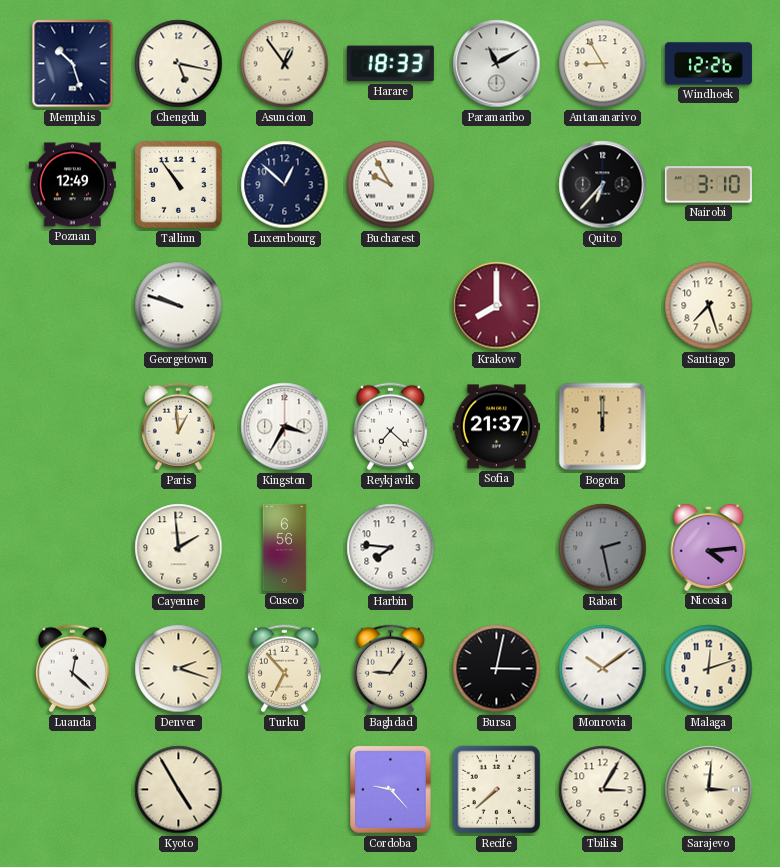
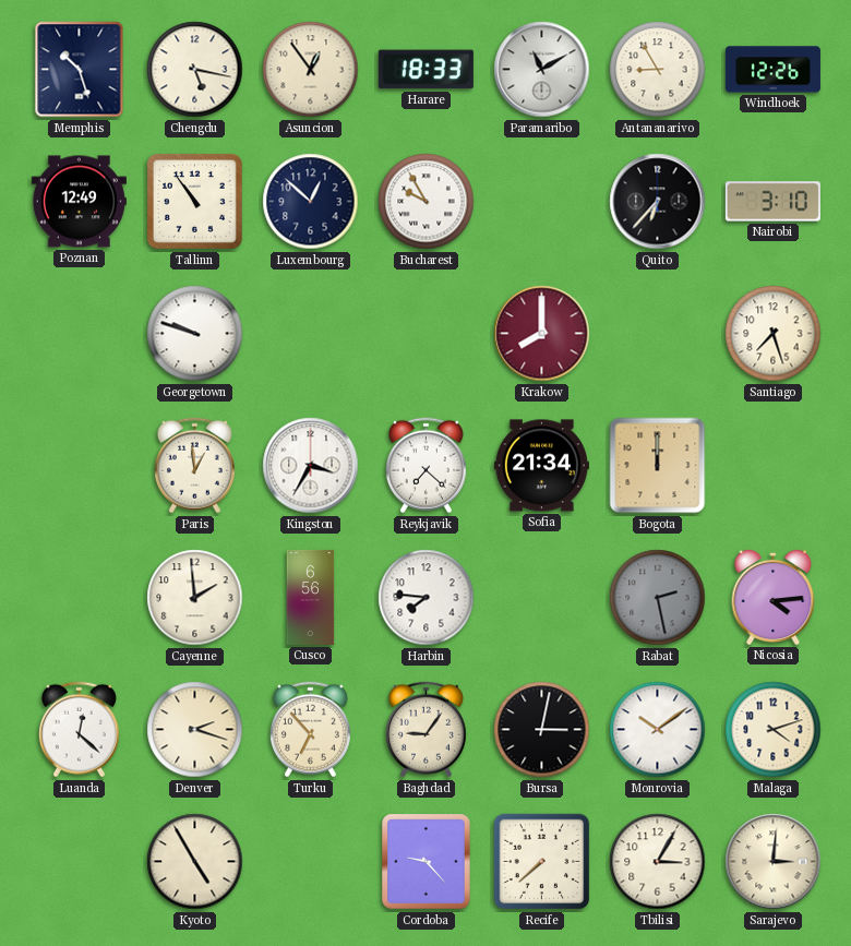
Sofia: 21:37 -> 21:34
Malaga: 12:12 -> 4:12
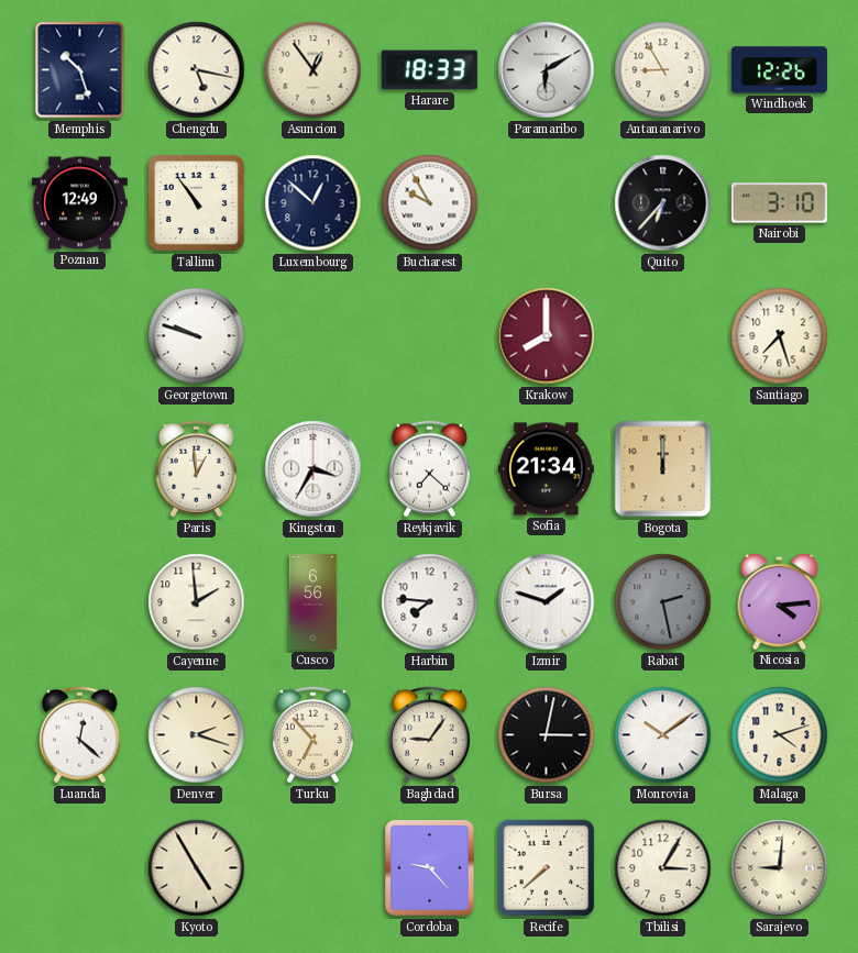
Paramaribo: 11:10 -> 6:10
Izmir: none -> 1:48
Sarajevo: 3:01 -> 9:01
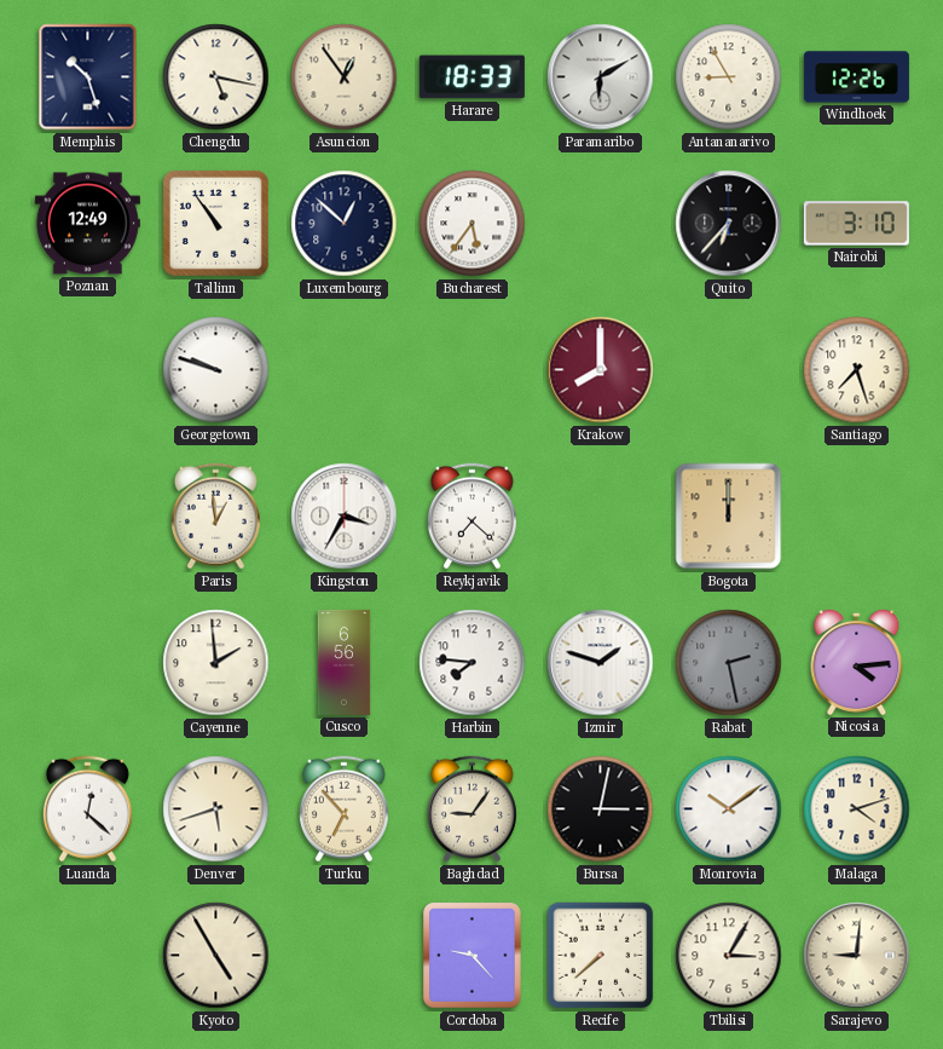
Bucharest: 9:55 -> 5:36
Sofia: 21:34 -> none
Denver: 2:18 -> 5:42
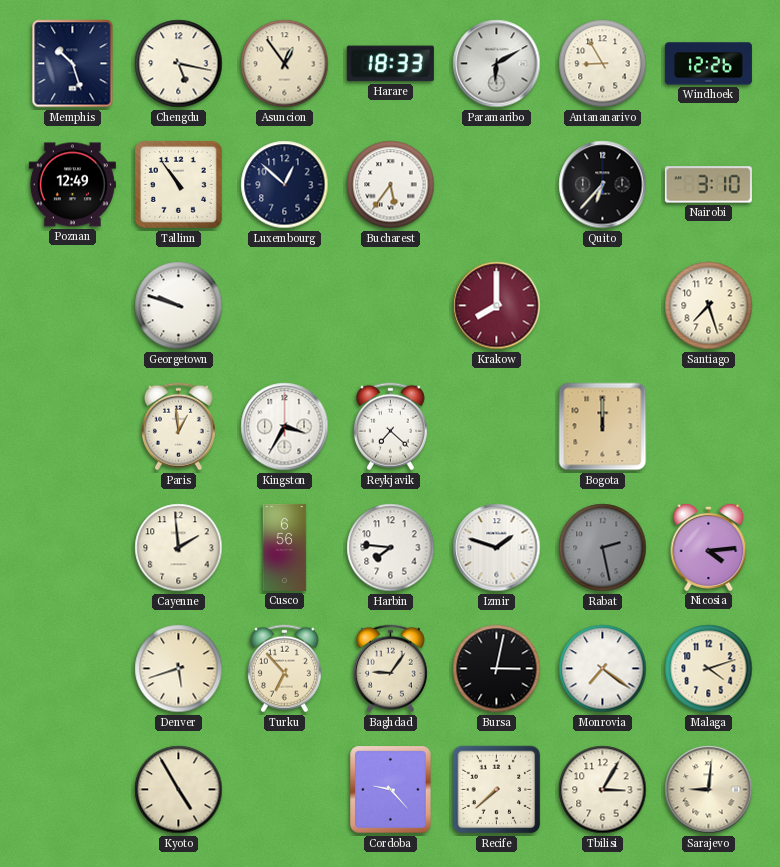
Luanda: 12:22 -> none
Monrovia: 10:09 -> 7:21
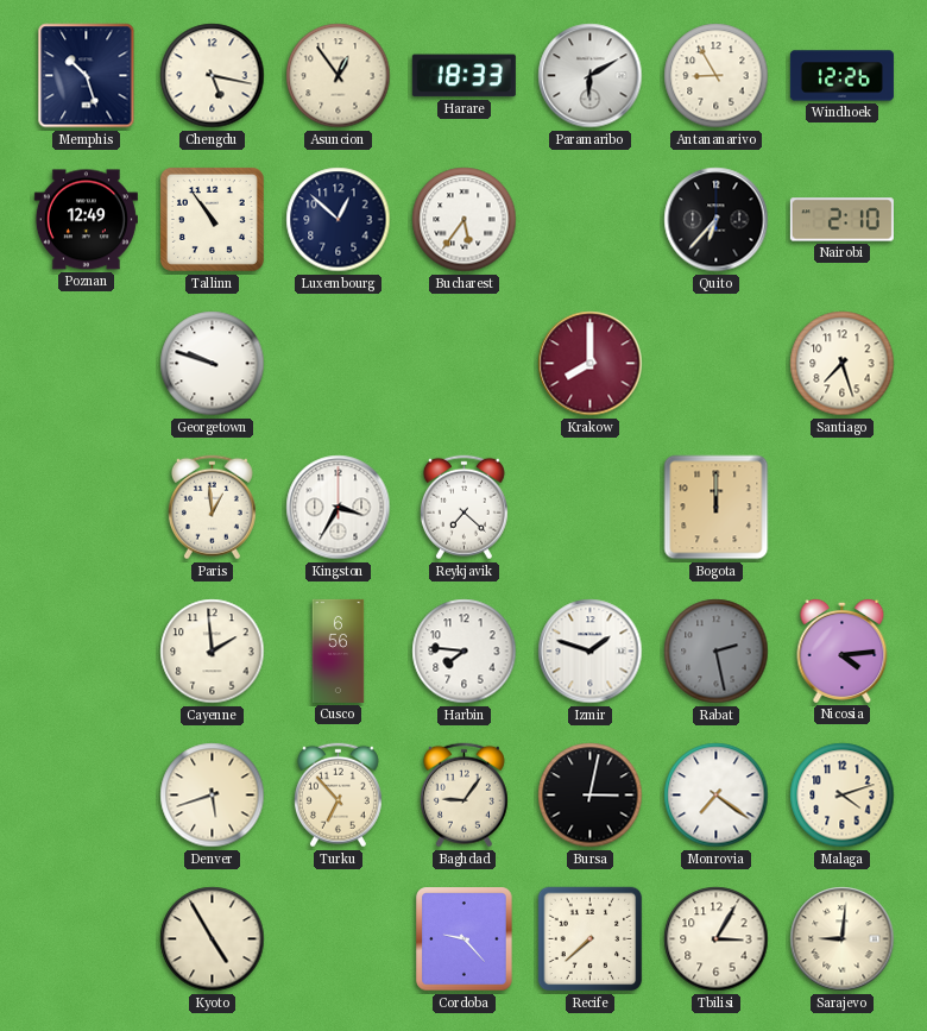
Nairobi: 3:10 -> 2:10
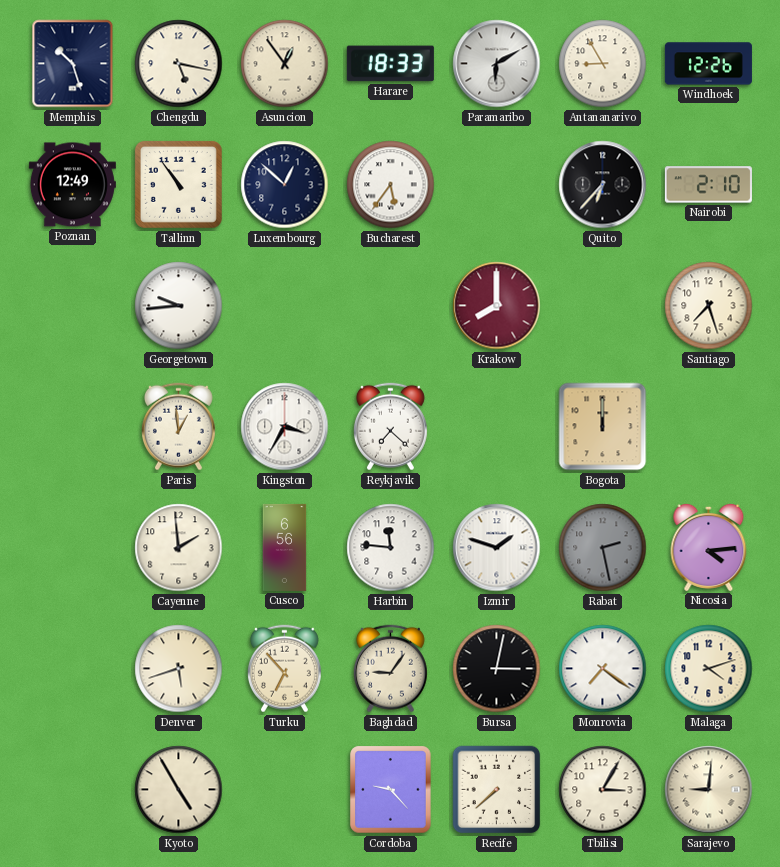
Georgetown: 9:48 -> 9:44
Harbin: 7:46 -> 11:46
